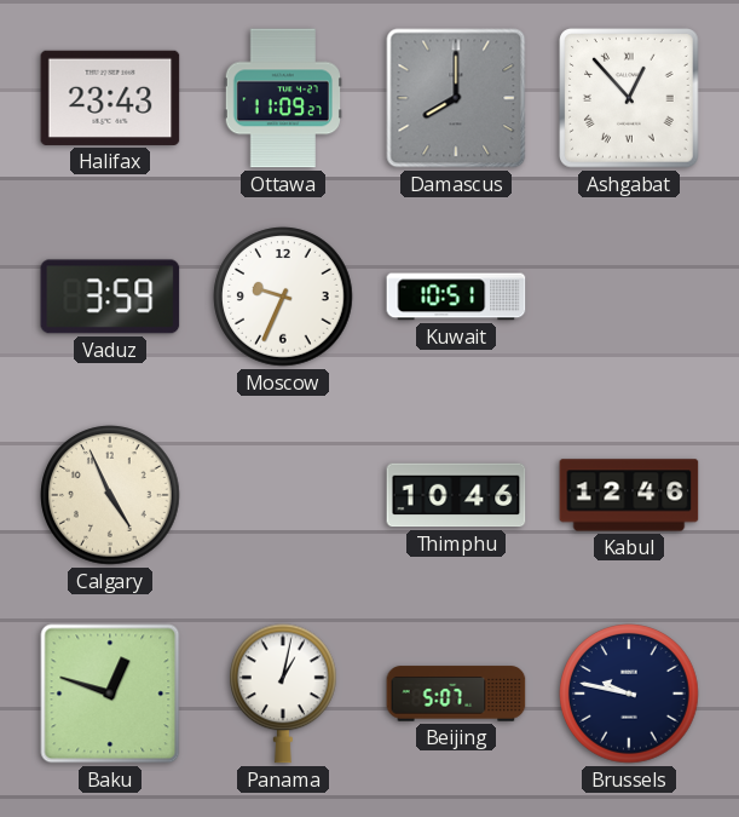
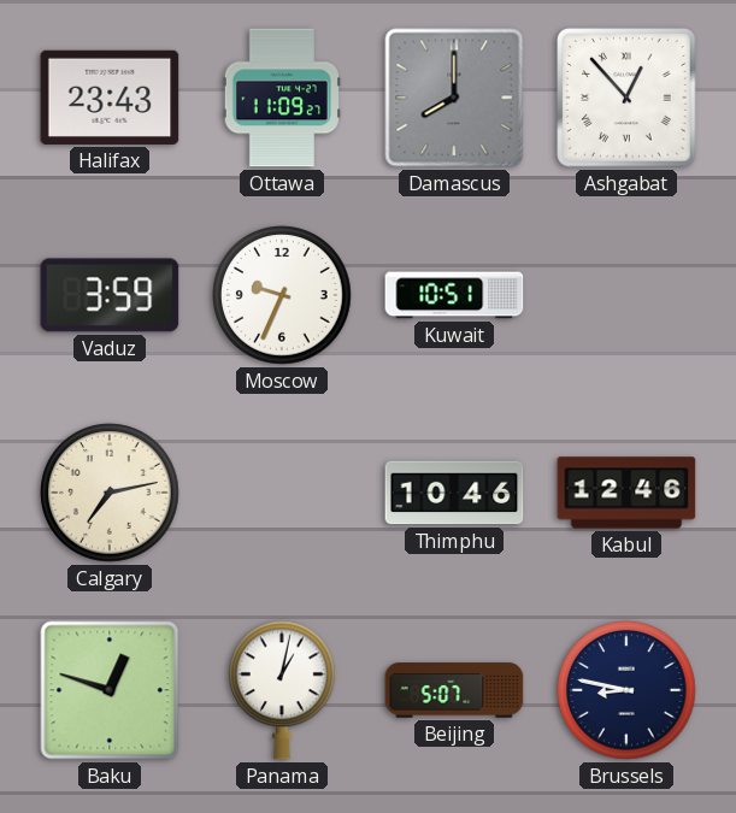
Calgary: 4:56 -> 7:13
Brussels: 9:47 -> 8:47
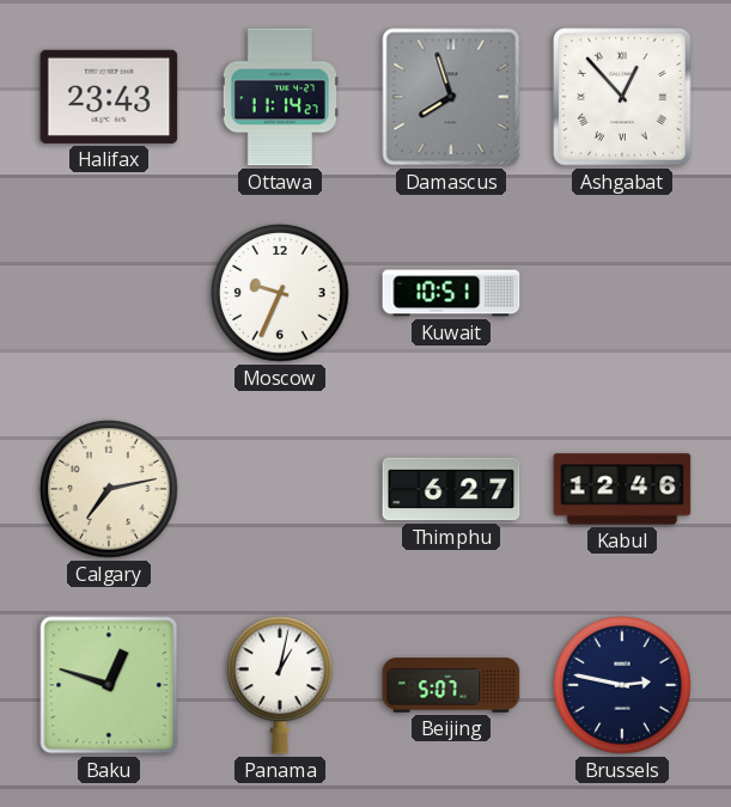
Ottawa: 11:09 -> 11:14
Damascus: 8:00 -> 7:57
Vaduz: 3:59 -> none
Thimphu: 10:46 -> 6:27
Brussels: 8:47 -> 2:47
